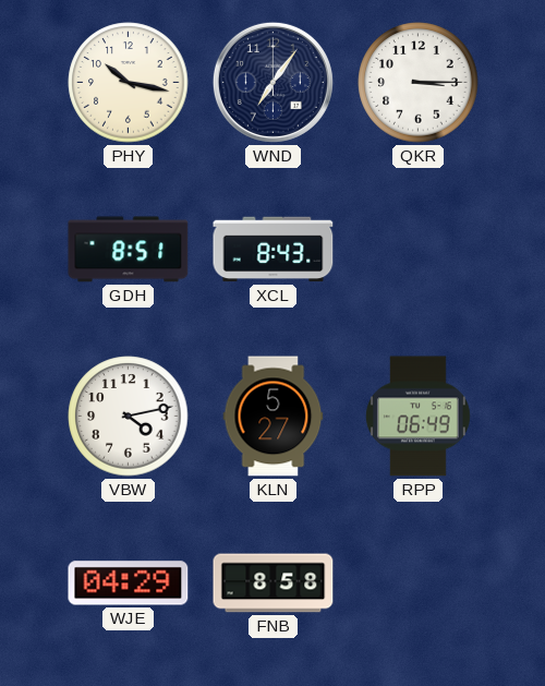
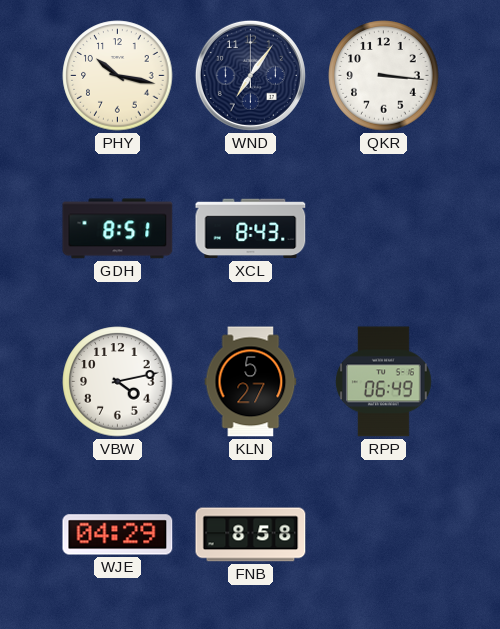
QKR: 3:15 -> 3:16
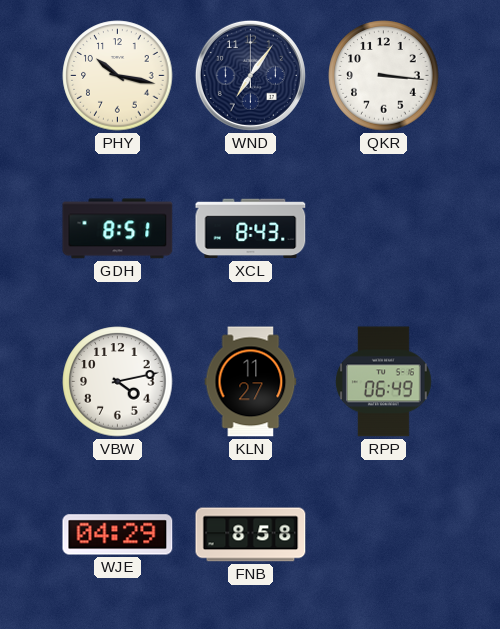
KLN: 5:27 -> 11:27
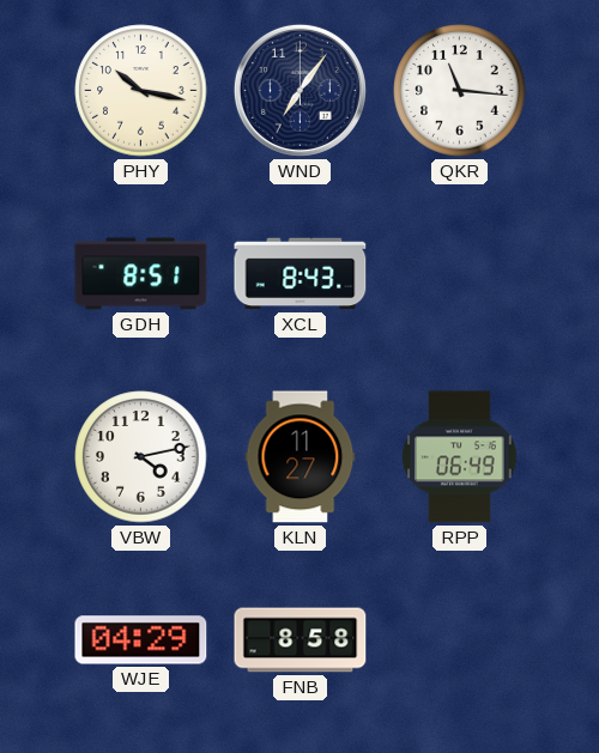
QKR: 3:16 -> 11:16
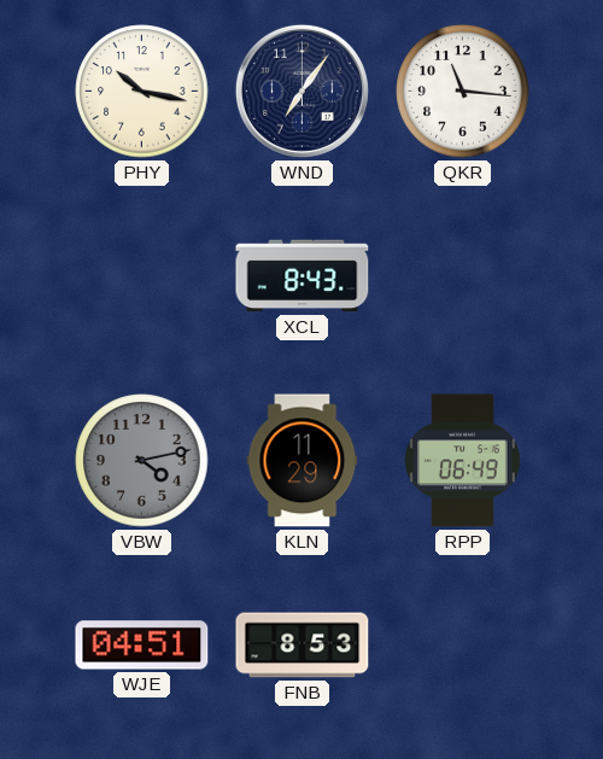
GDH: 8:51 -> none
VBW dial: white -> grey
KLN: 11:27 -> 11:29
WJE: 04:29 -> 04:51
FNB: 8:58 -> 8:53
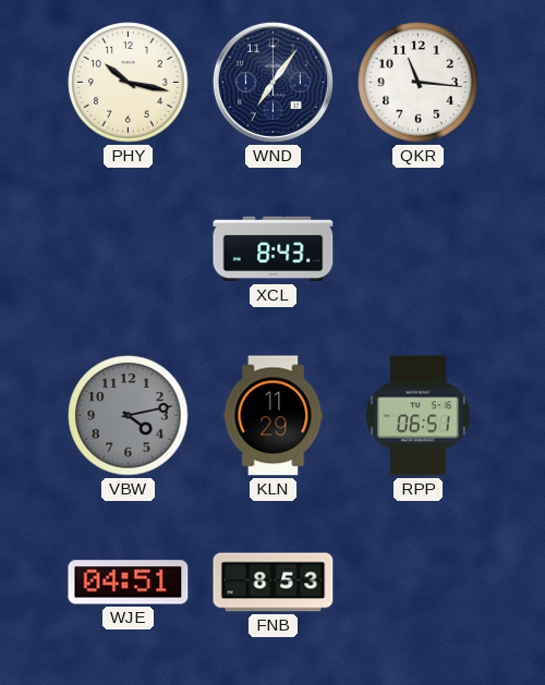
RPP: 06:49 -> 06:51
